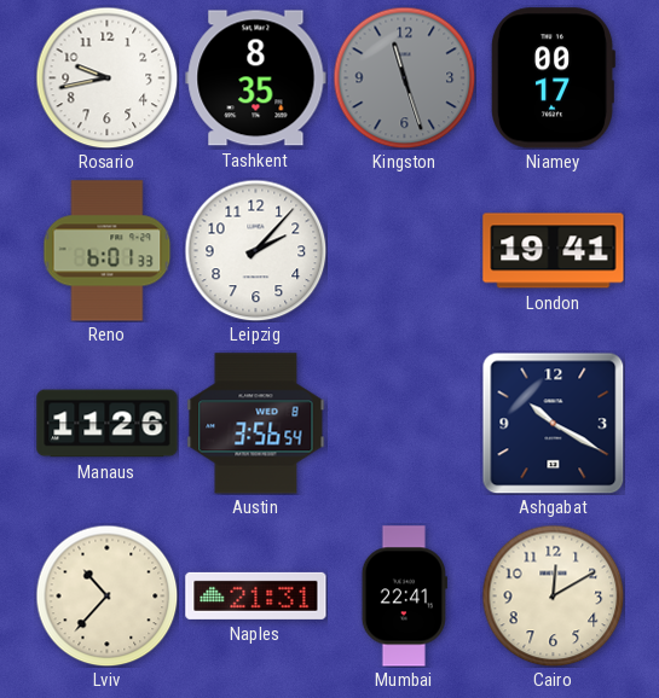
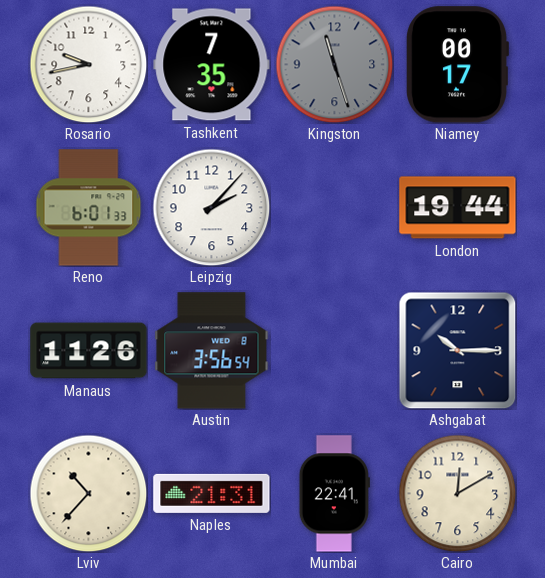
Tashkent: 8:35 -> 7:35
London: 19:41 -> 19:44
Ashgabat: 10:20 -> 10:15
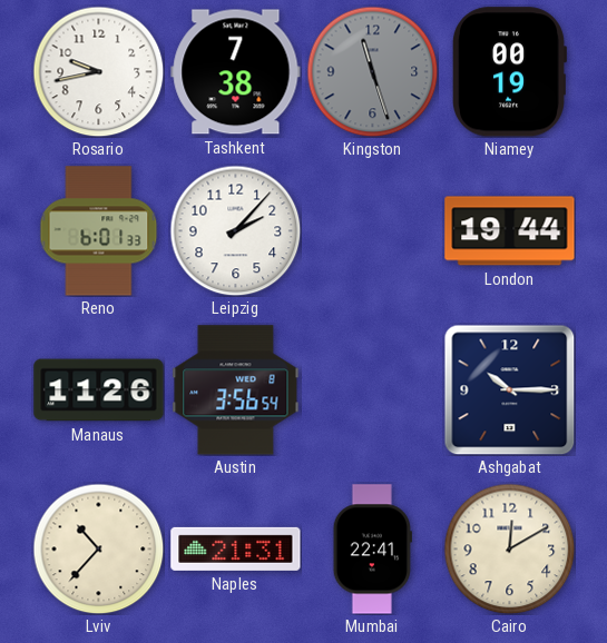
Tashkent: 7:35 -> 7:38
Niamey: 00:17 -> 00:19
